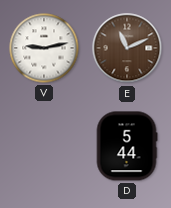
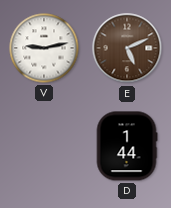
E: 11:11 -> 5:11
D: 5:44 -> 1:44
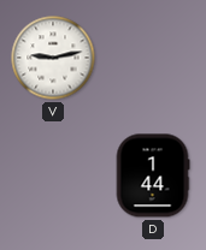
E: 5:11 -> none
